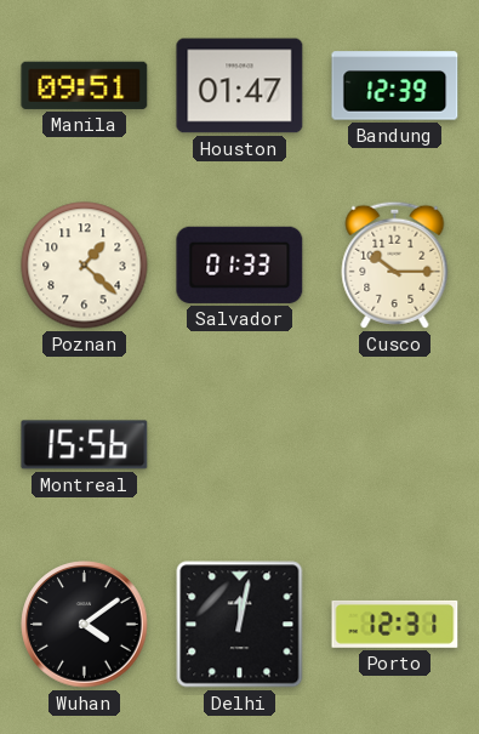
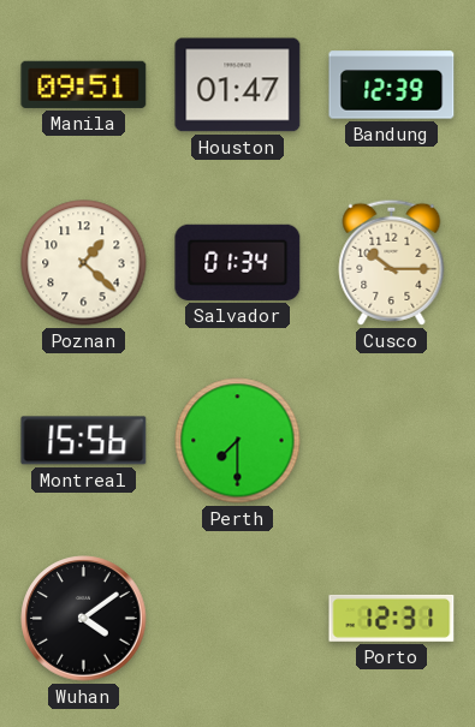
Salvador: 01:33 -> 01:34
Perth: none -> 7:30
Delhi: 12:02 -> none
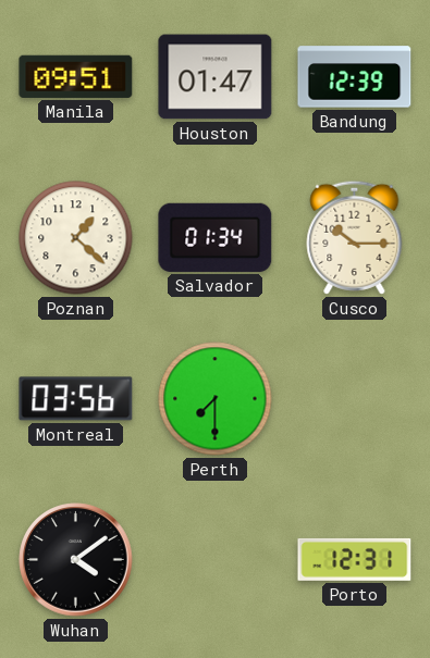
Montreal: 15:56 -> 03:56
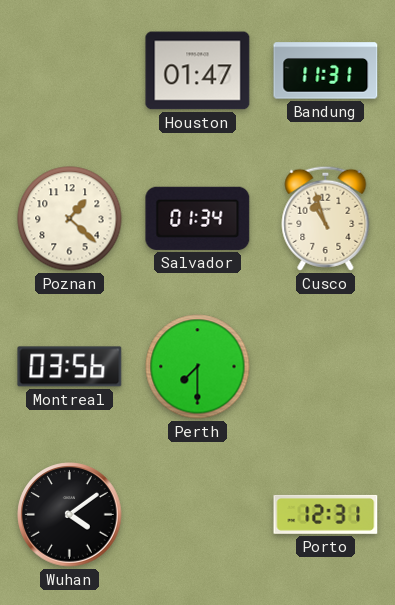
Manila: 09:51 -> none
Bandung: 12:39 -> 11:31
Cusco: 10:15 -> 10:57
